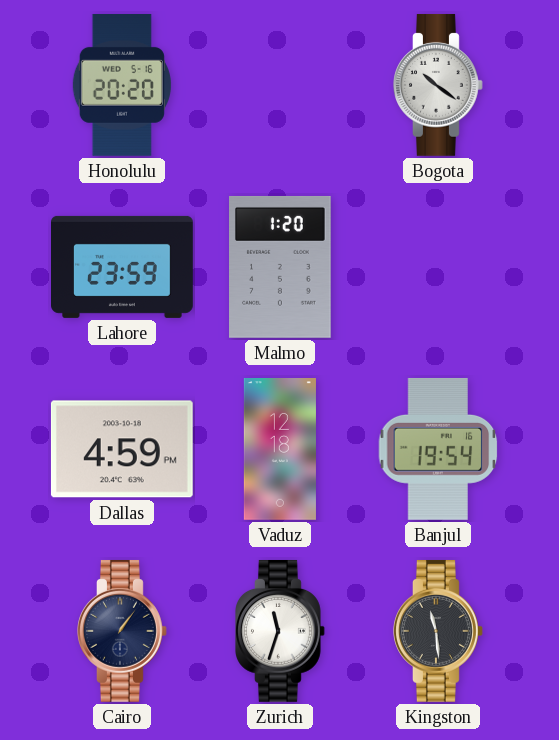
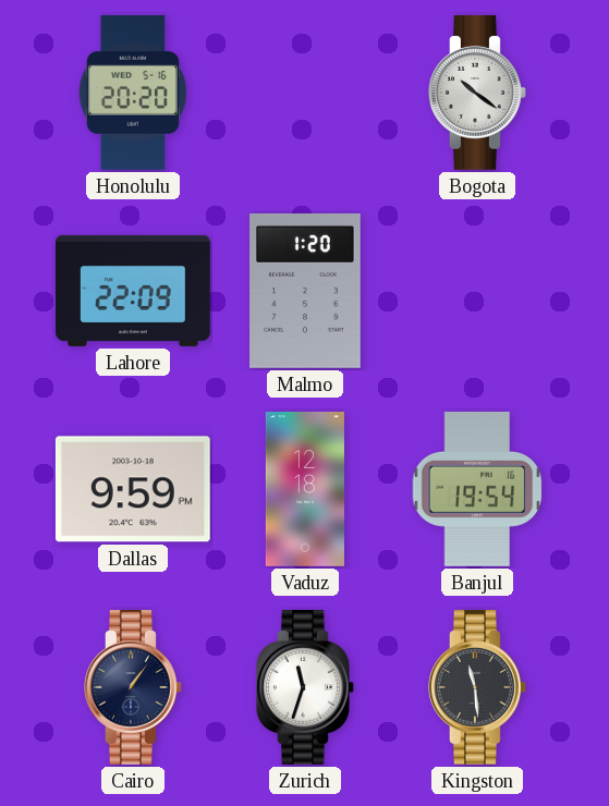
Lahore: 23:59 -> 22:09
Dallas: 4:59 -> 9:59
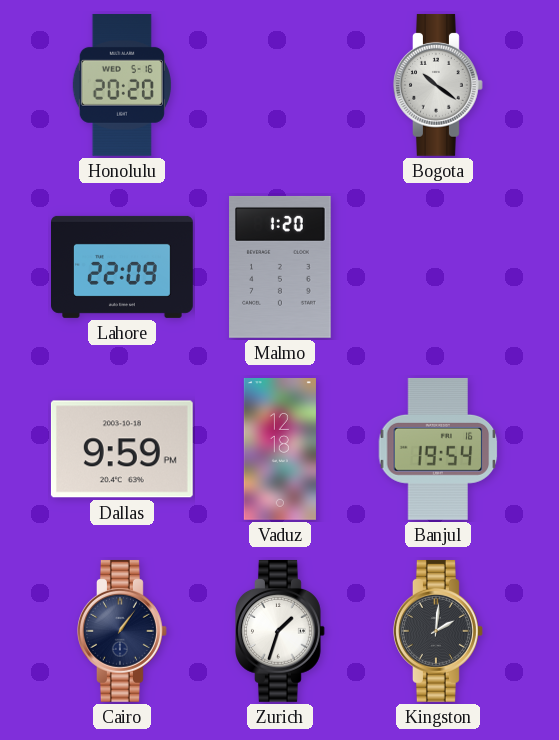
Zurich: 11:33 -> 1:33
Kingston: 11:29 -> 2:01
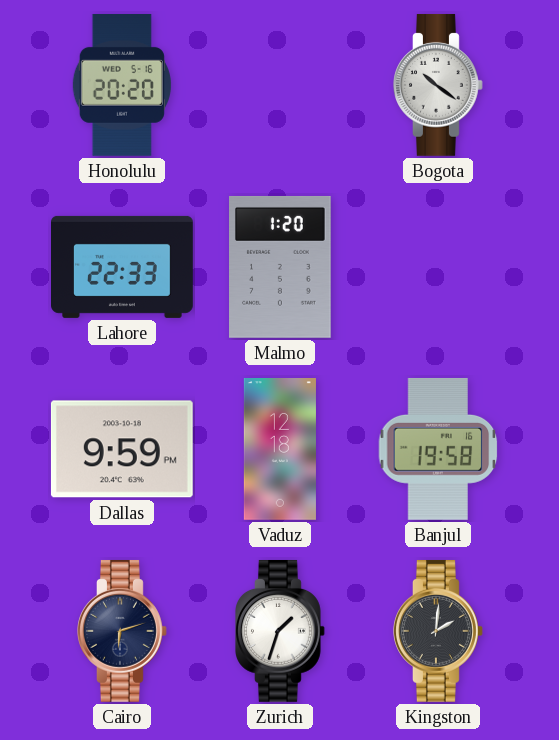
Lahore: 22:09 -> 22:33
Banjul: 19:54 -> 19:58
Cairo: 1:06 -> 6:12
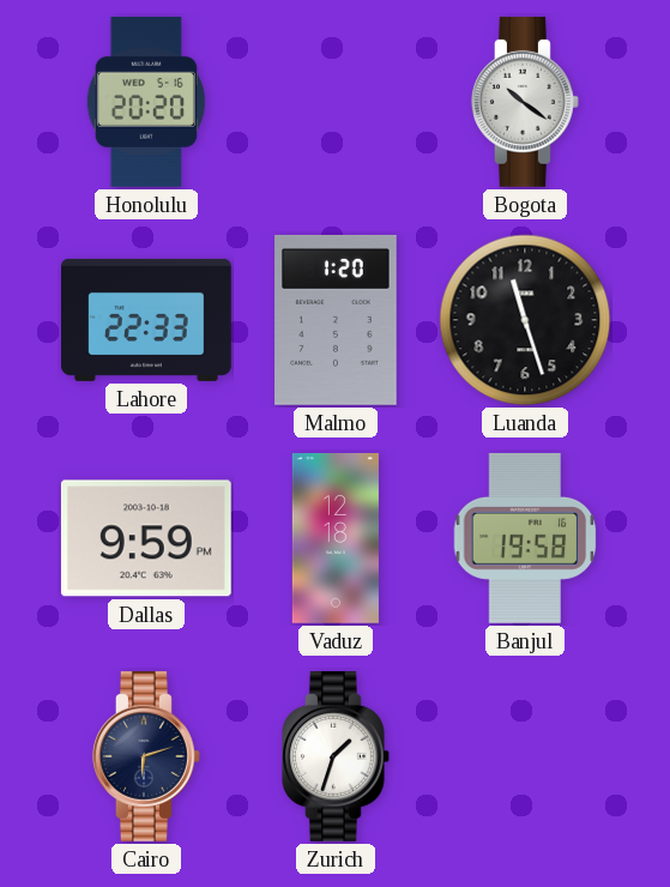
Luanda: none -> 11:27
Kingston: 2:01 -> none
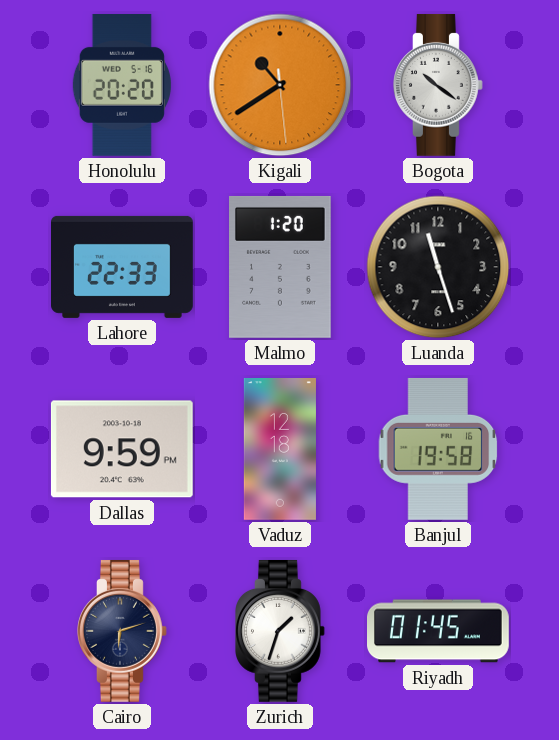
Kigali: none -> 10:39
Riyadh: none -> 01:45
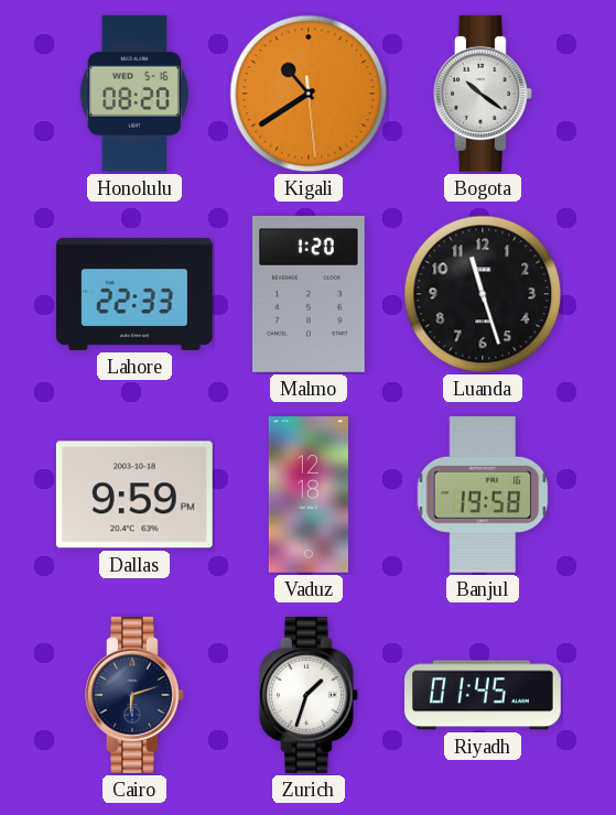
Honolulu: 20:20 -> 08:20
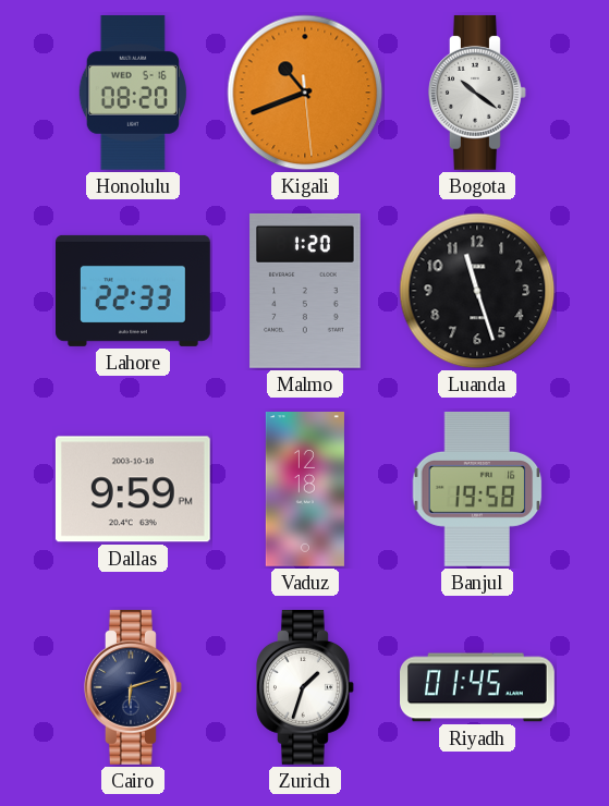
Kigali: 10:39 -> 10:41
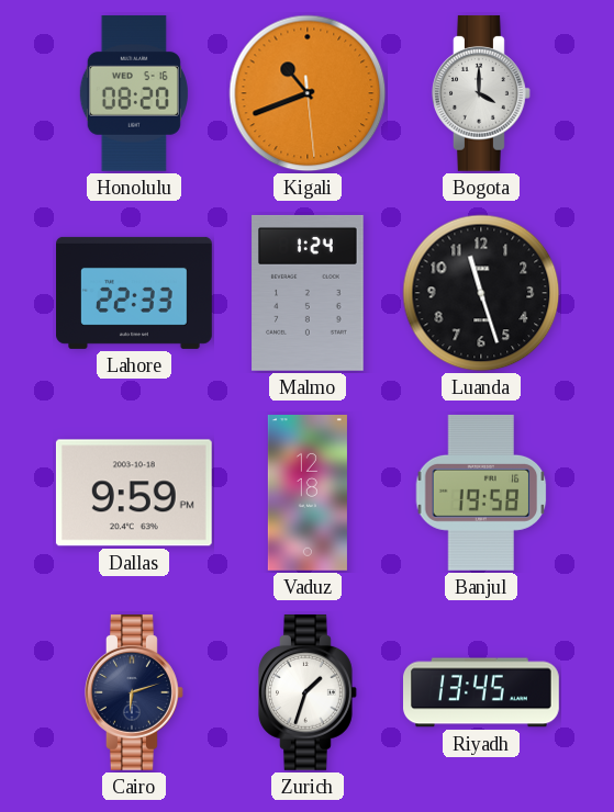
Bogota: 10:21 -> 4:00
Malmo: 1:20 -> 1:24
Riyadh: 01:45 -> 13:45
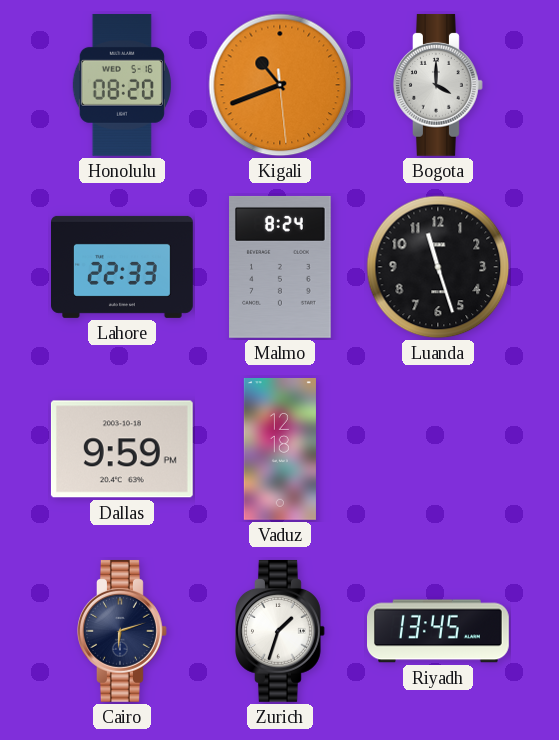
Malmo: 1:24 -> 8:24
Banjul: 19:58 -> none
